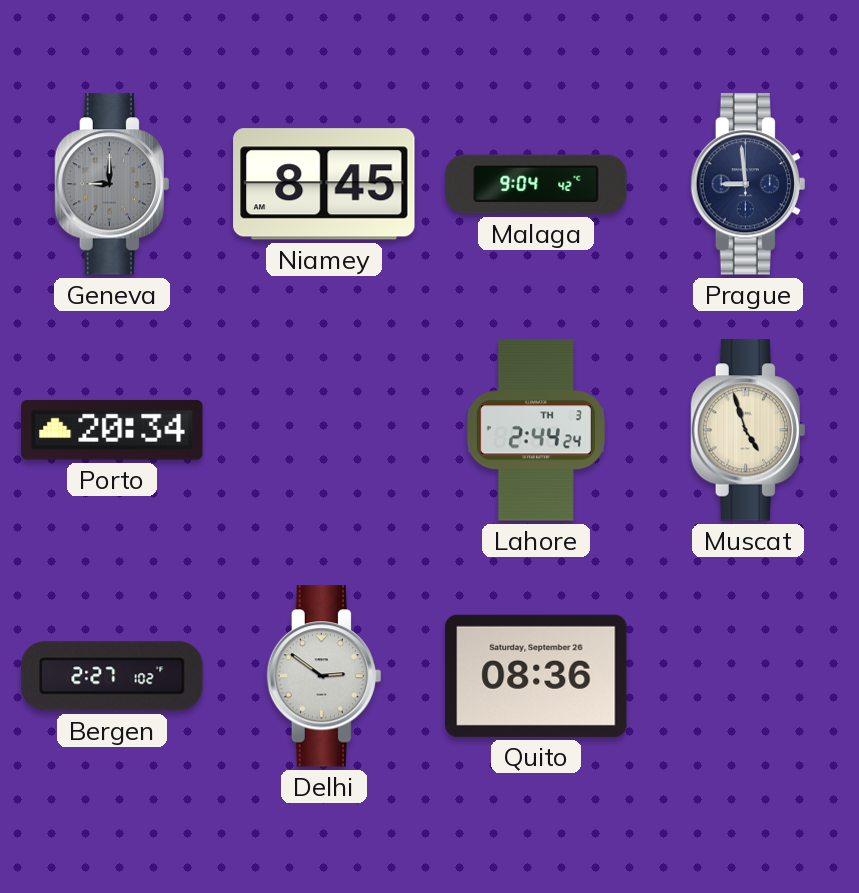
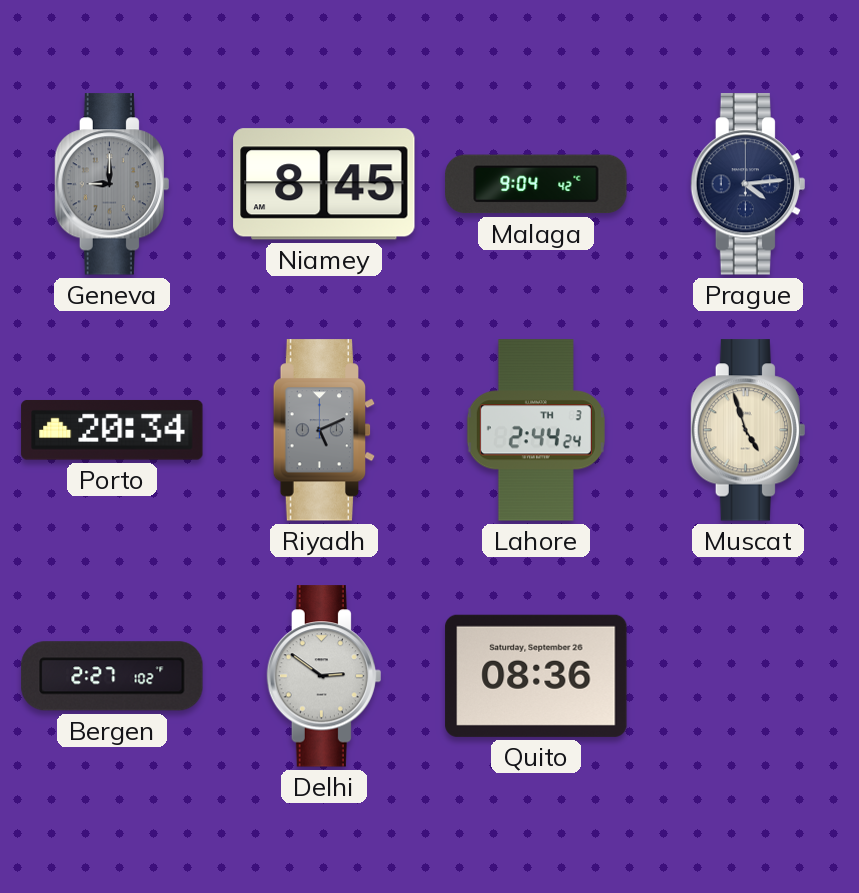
Prague: 8:59 -> 4:14
Riyadh: none -> 5:11
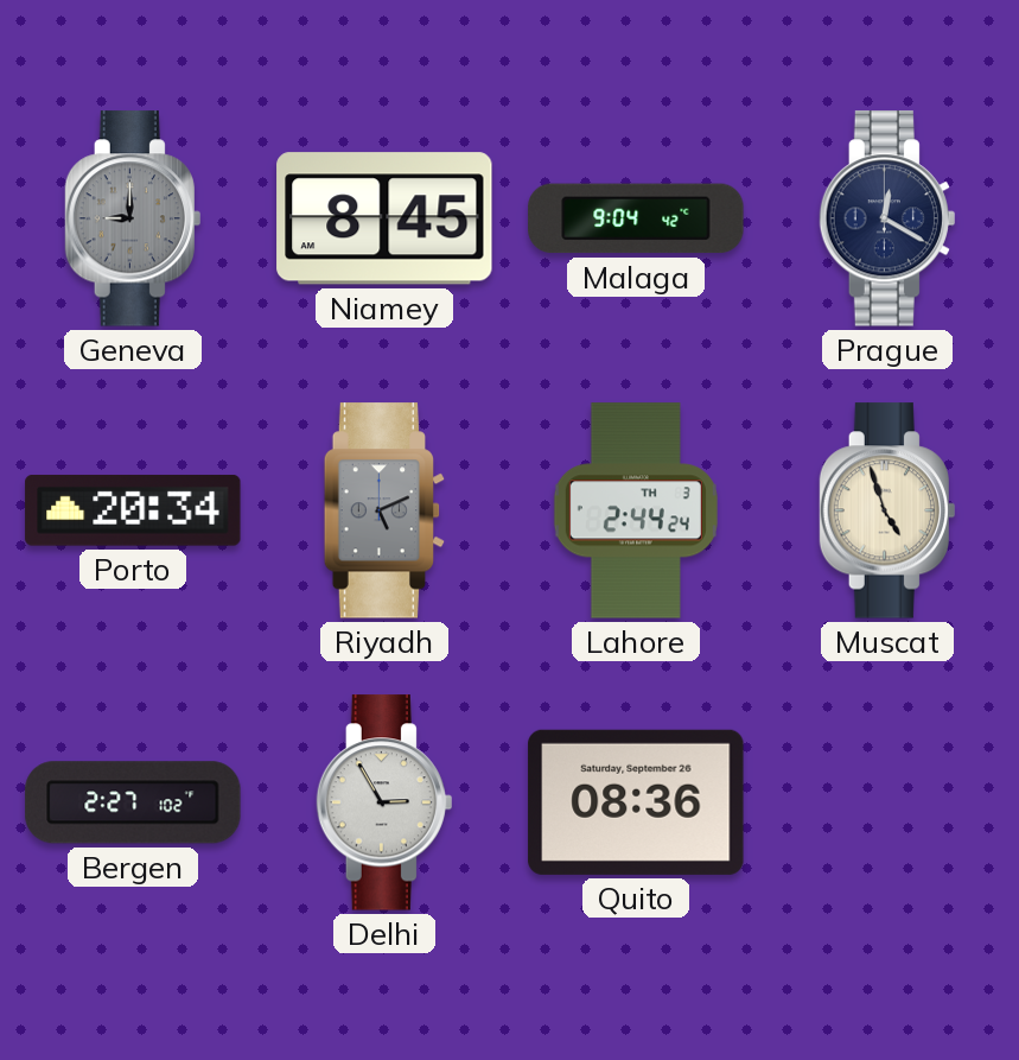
Prague: 4:14 -> 12:20
Delhi: 2:51 -> 2:55
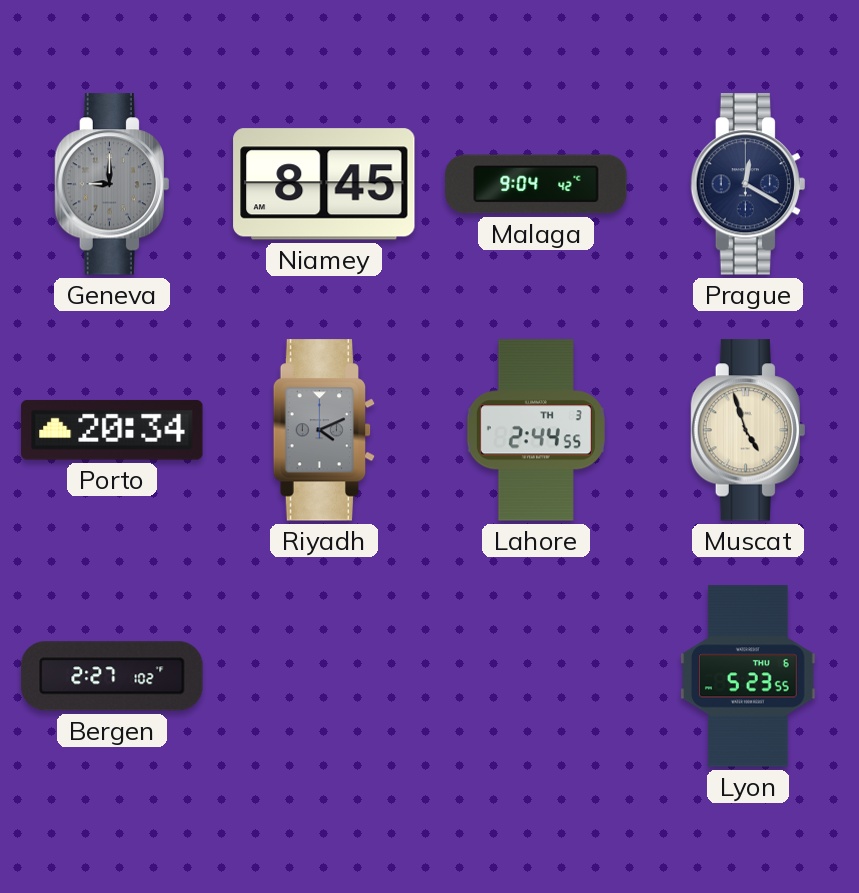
Riyadh: 5:11 -> 4:11
Lahore: 2:44:24 -> 2:44:55
Delhi: 2:55 -> none
Quito: 08:36 -> none
Lyon: none -> 5:23
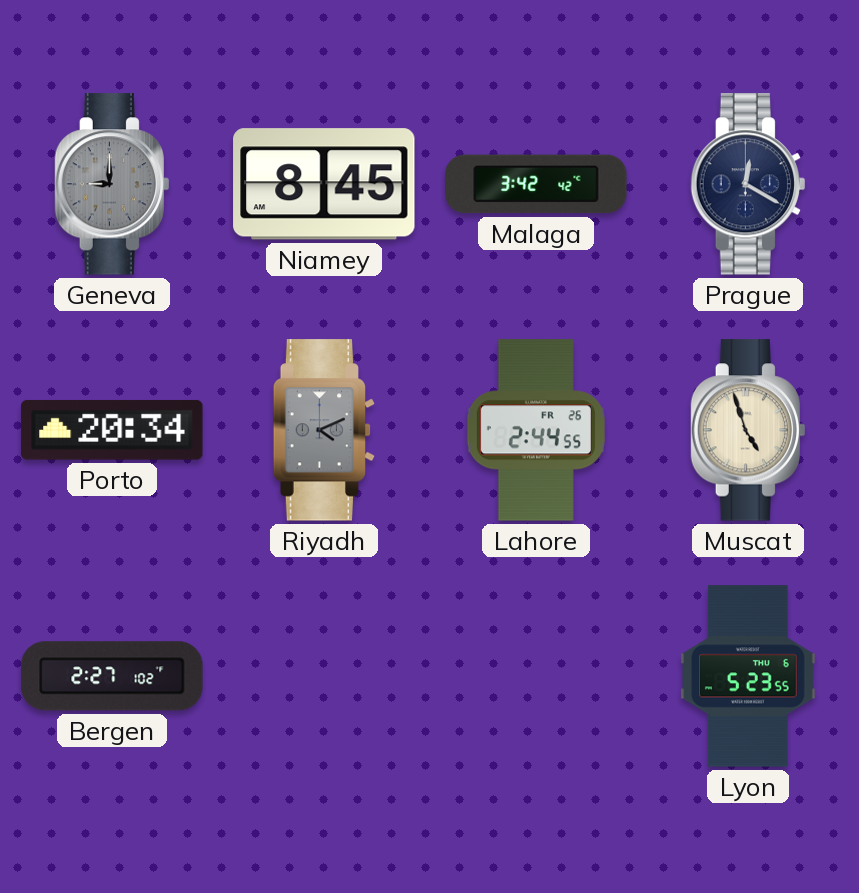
Malaga: 9:04 -> 3:42
Lahore date: TH 3 -> FR 26
